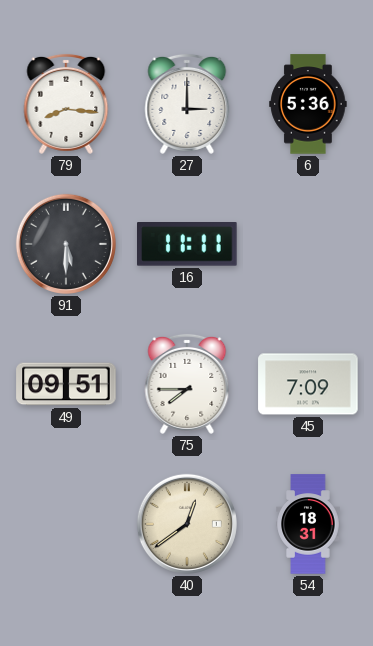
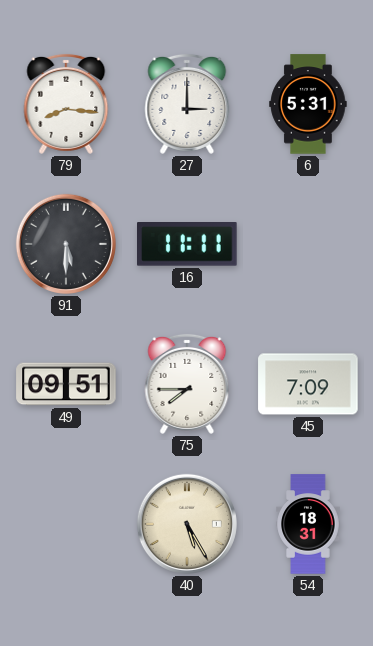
6: 5:36 -> 5:31
40: 12:39 -> 5:25
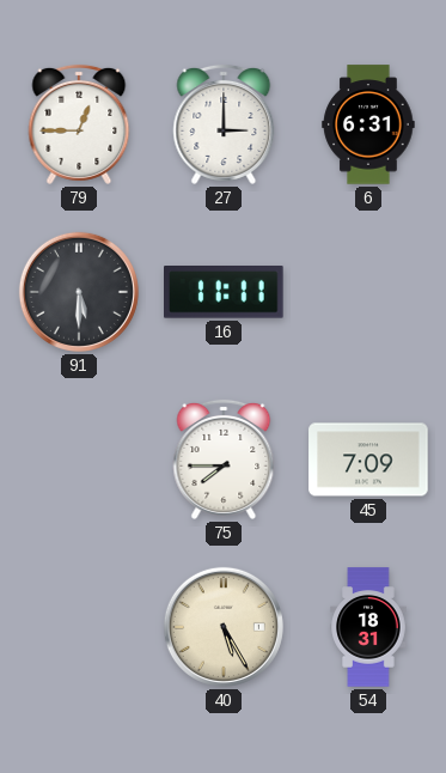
79: 8:16 -> 12:45
6: 5:31 -> 6:31
49: 09:51 -> none
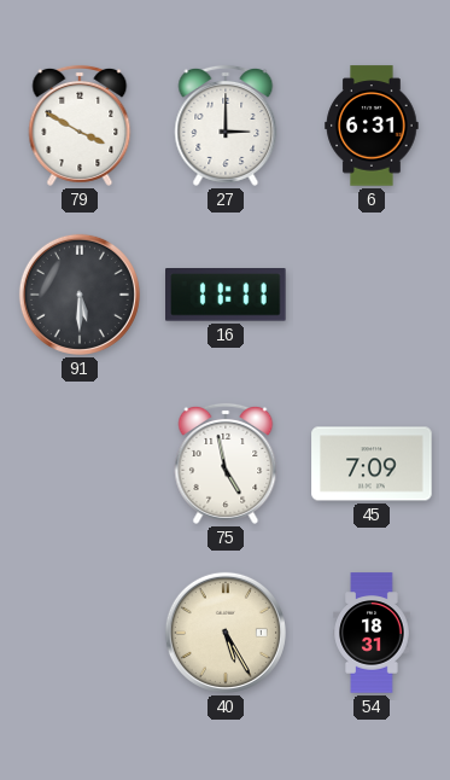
79: 12:45 -> 3:50
75: 7:45 -> 4:58
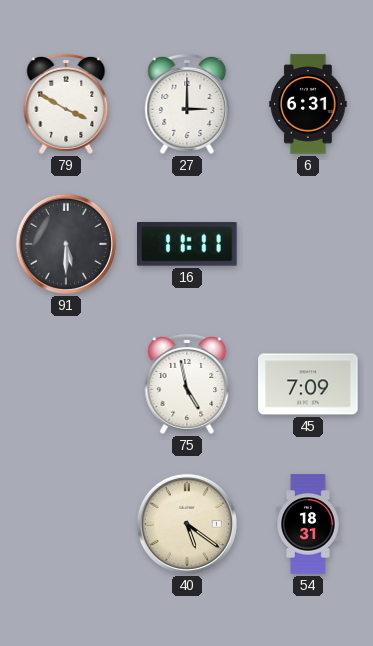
40: 5:25 -> 5:21
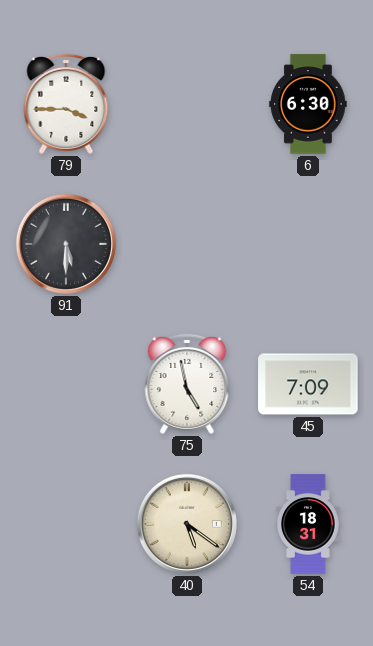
79: 3:50 -> 3:45
27: 3:00 -> none
6: 6:31 -> 6:30
16: 11:11 -> none
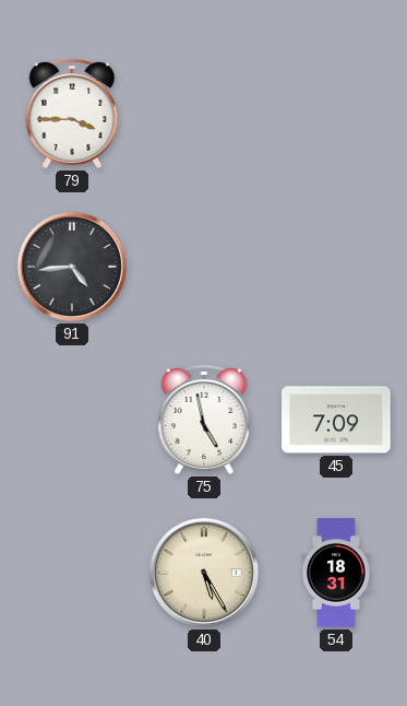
6: 6:30 -> none
91: 5:30 -> 4:44
40: 5:21 -> 5:25
